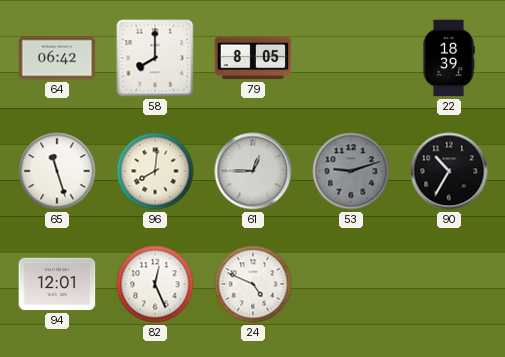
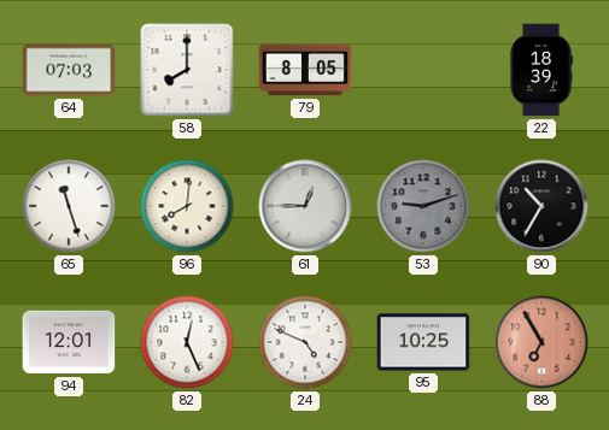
64: 06:42 -> 07:03
95: none -> 10:25
88: none -> 6:55
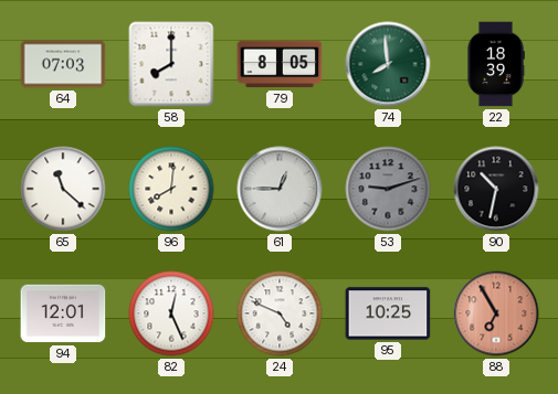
74: none -> 7:59
65: 11:27 -> 11:22
90: 10:35 -> 10:32
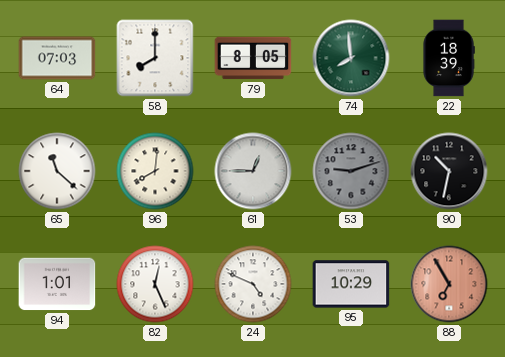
94: 12:01 -> 1:01
95: 10:25 -> 10:29
